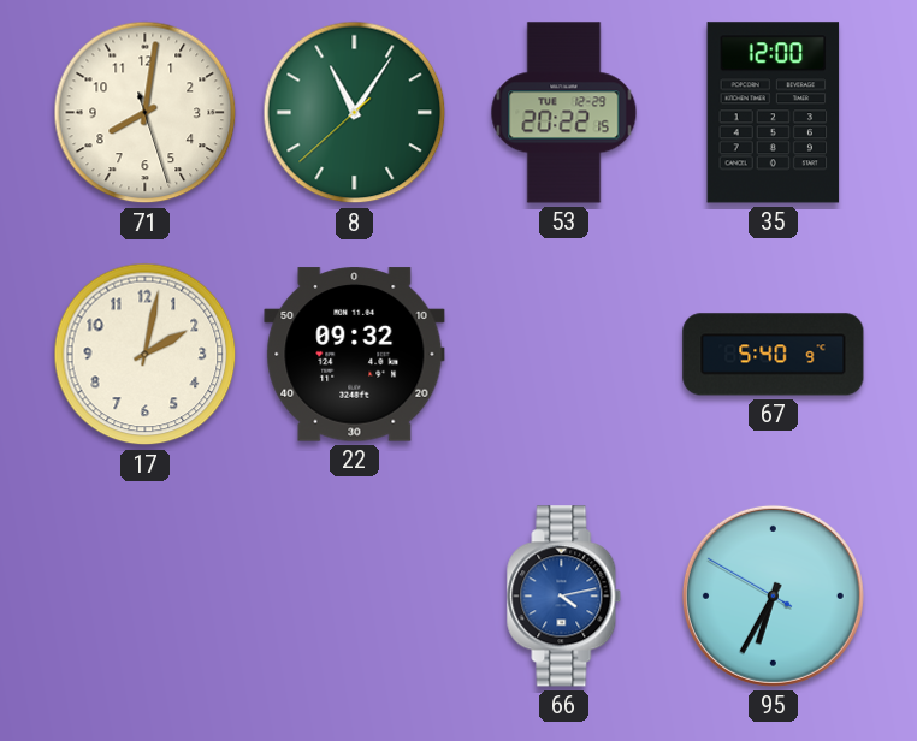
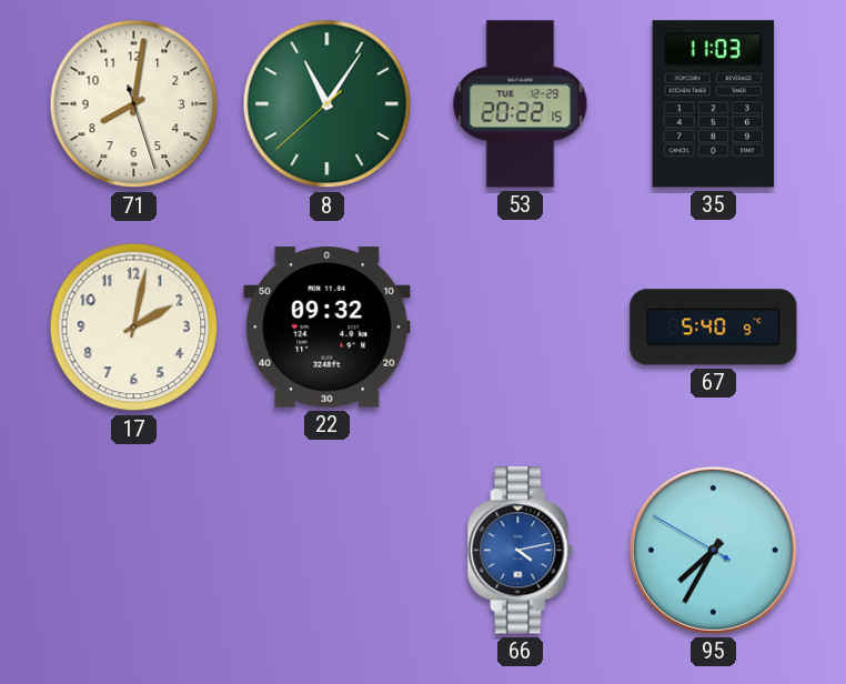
35: 12:00 -> 11:03
95: 6:34 -> 7:34
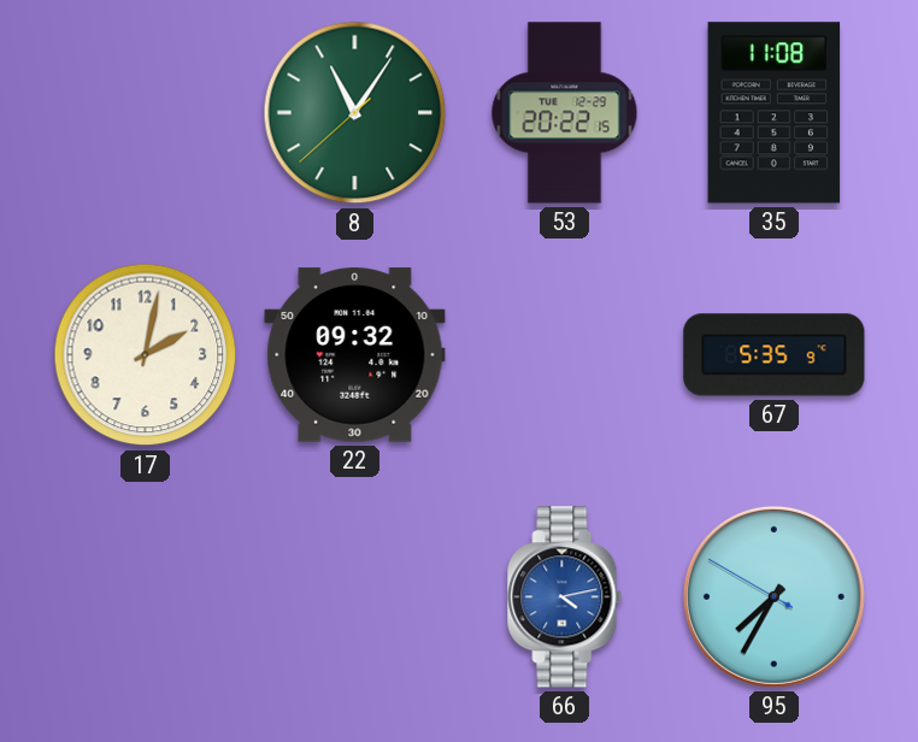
71: 8:01 -> none
35: 11:03 -> 11:08
67: 5:40 -> 5:35
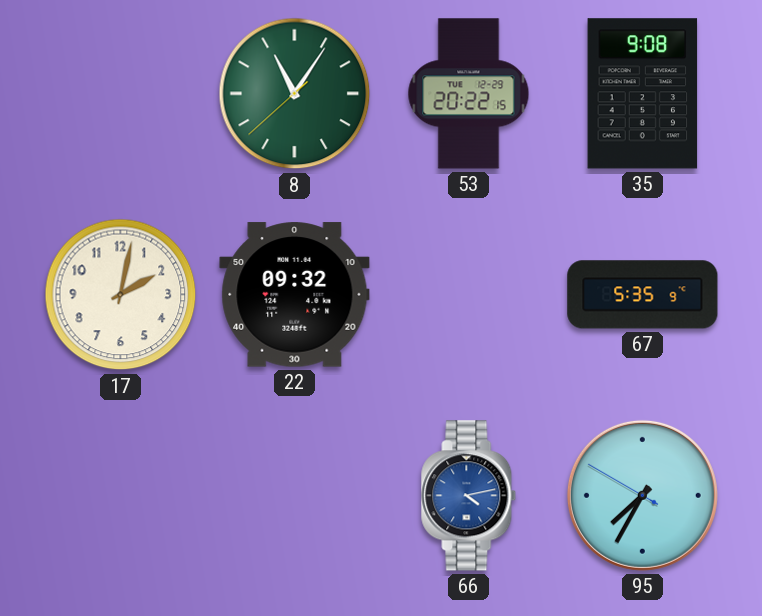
35: 11:08 -> 9:08
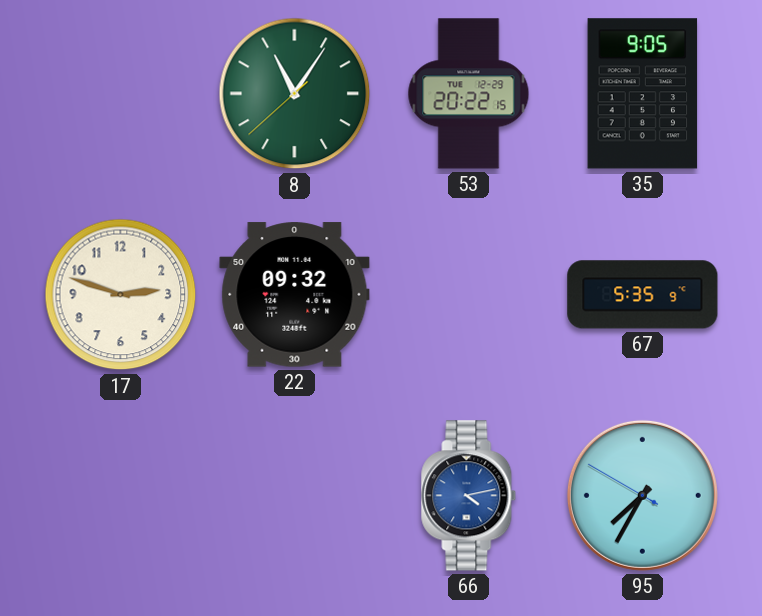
35: 9:08 -> 9:05
17: 2:02 -> 2:48
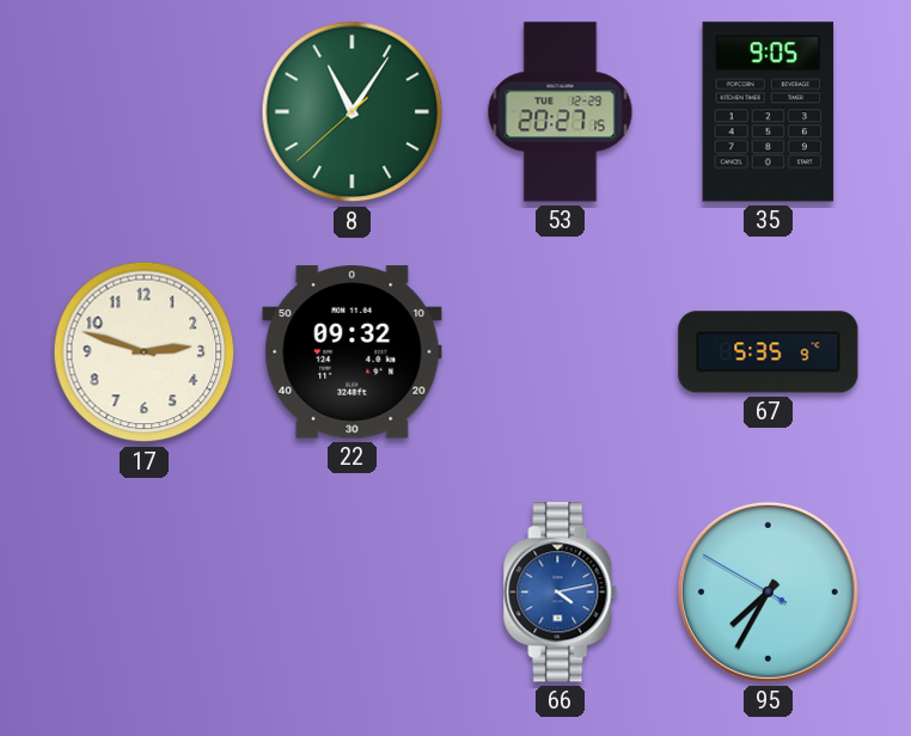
53: 20:22 -> 20:27
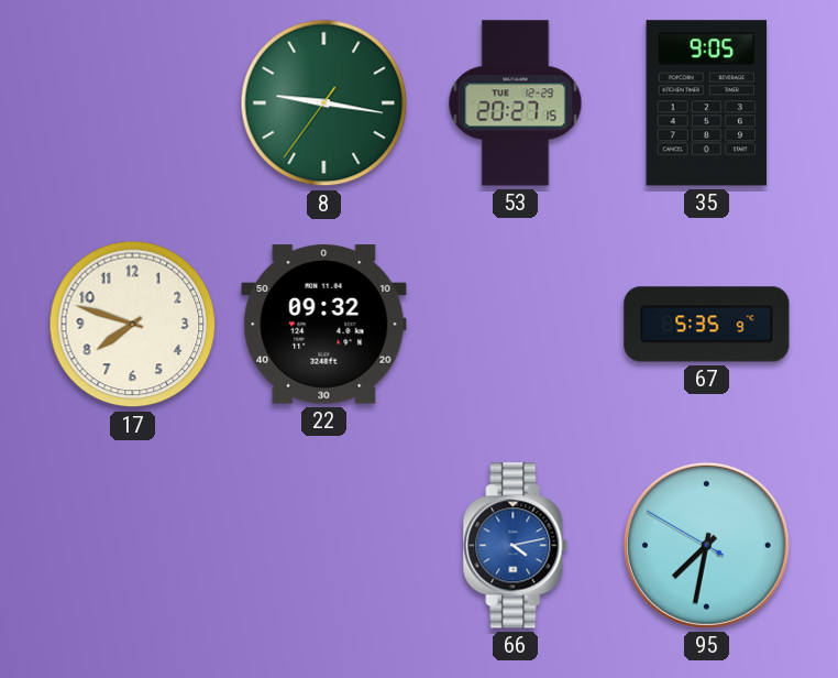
8: 11:05 -> 9:16
17: 2:48 -> 7:48
95: 7:34 -> 7:31
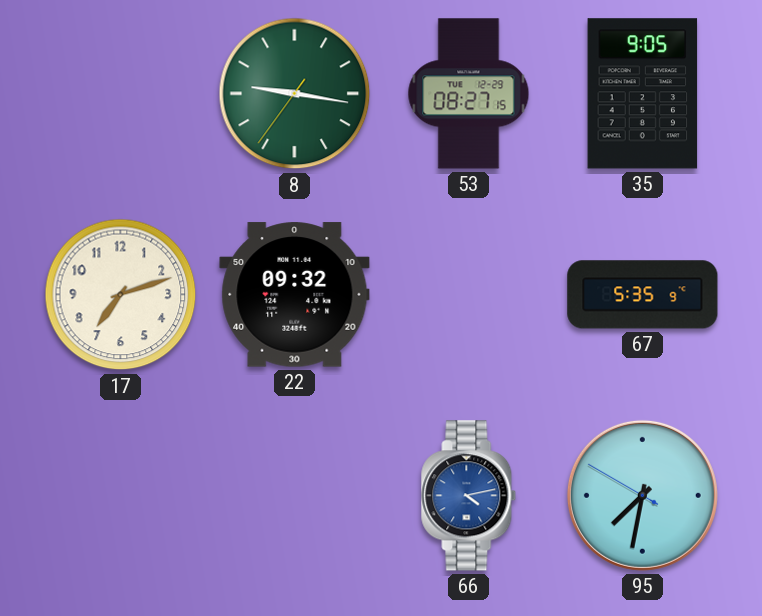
53: 20:27 -> 08:27
17: 7:48 -> 7:12
